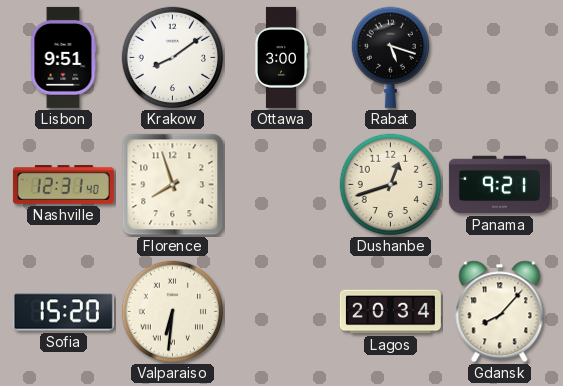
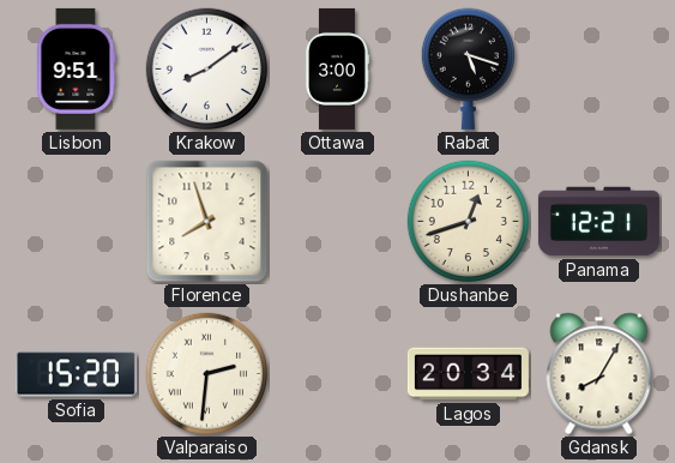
Nashville: 12:31 -> none
Panama: 9:21 -> 12:21
Valparaiso: 6:31 -> 2:31
Gdansk: 8:07 -> 8:05
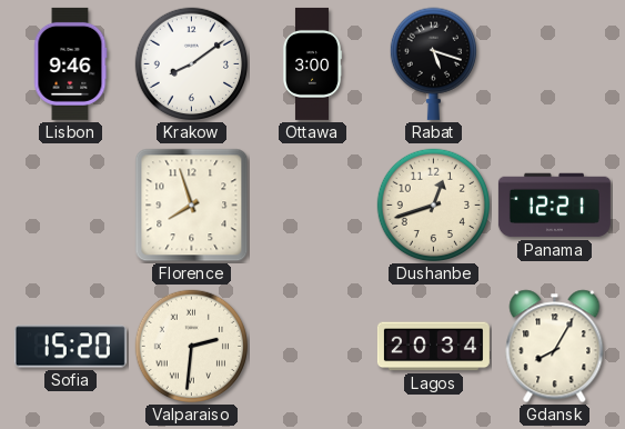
Lisbon: 9:51 -> 9:46
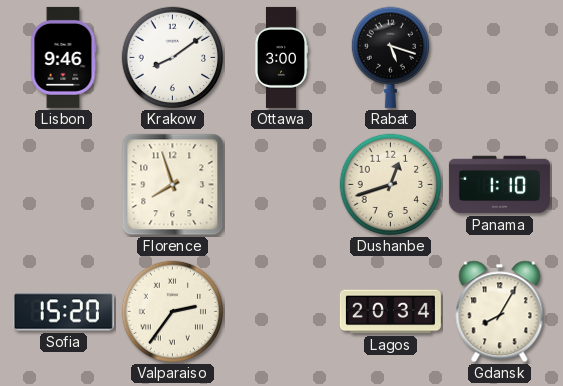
Panama: 12:21 -> 1:10
Valparaiso: 2:31 -> 2:36
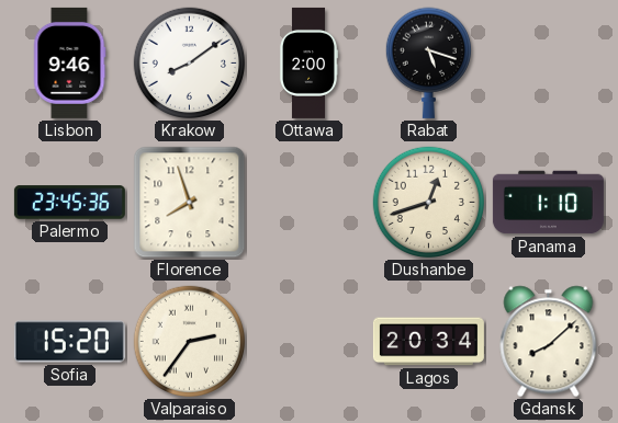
Ottawa: 3:00 -> 2:00
Palermo: none -> 23:45
Gdansk: 8:05 -> 8:08
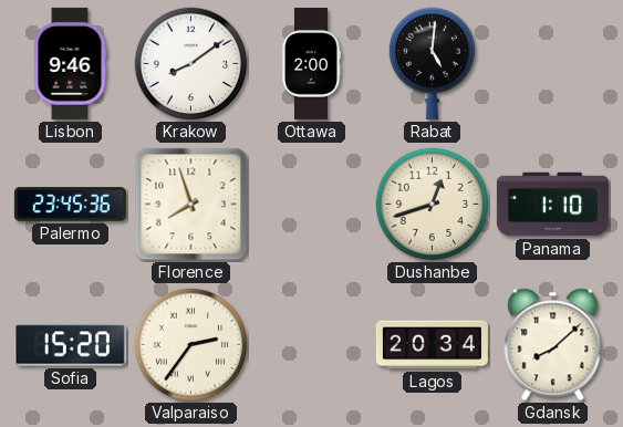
Rabat: 5:18 -> 5:01
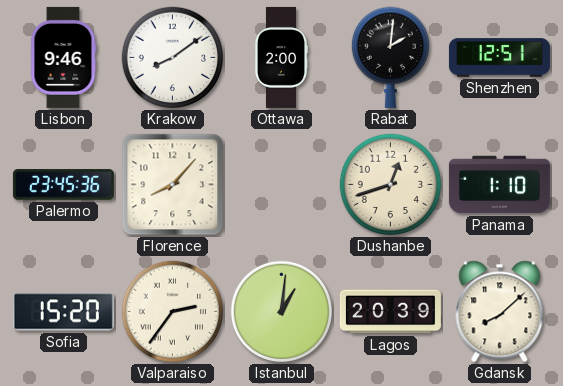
Rabat: 5:01 -> 2:01
Shenzhen: none -> 12:51
Florence: 7:57 -> 8:07
Istanbul: none -> 1:01
Lagos: 20:34 -> 20:39
